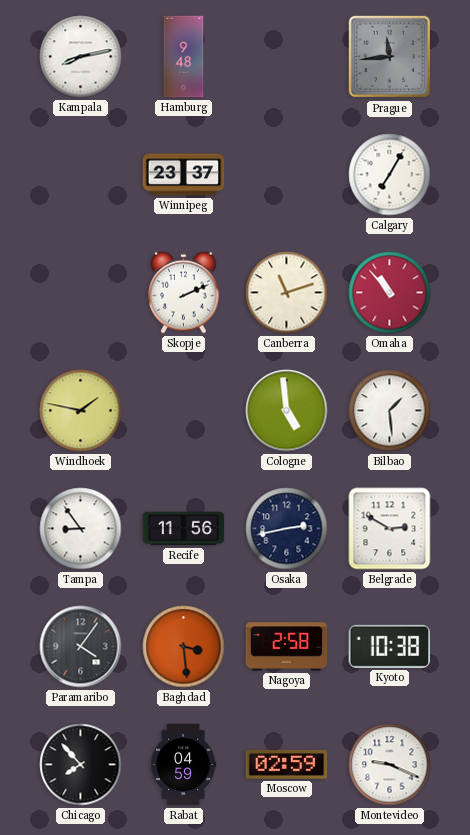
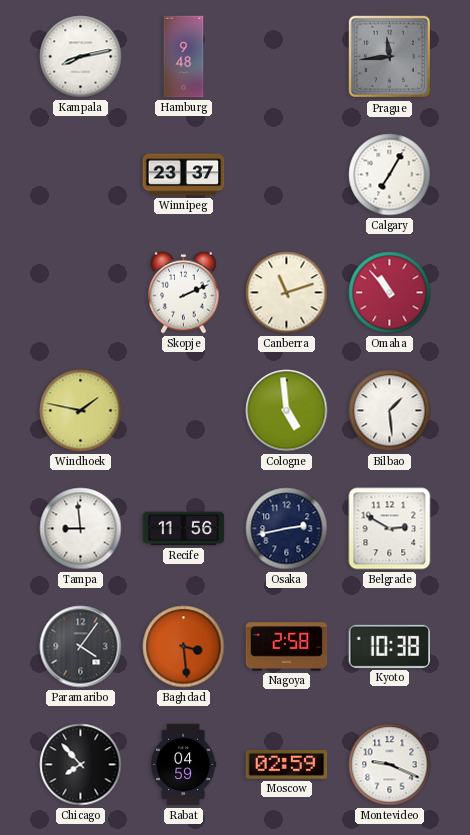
Tampa: 8:54 -> 8:59
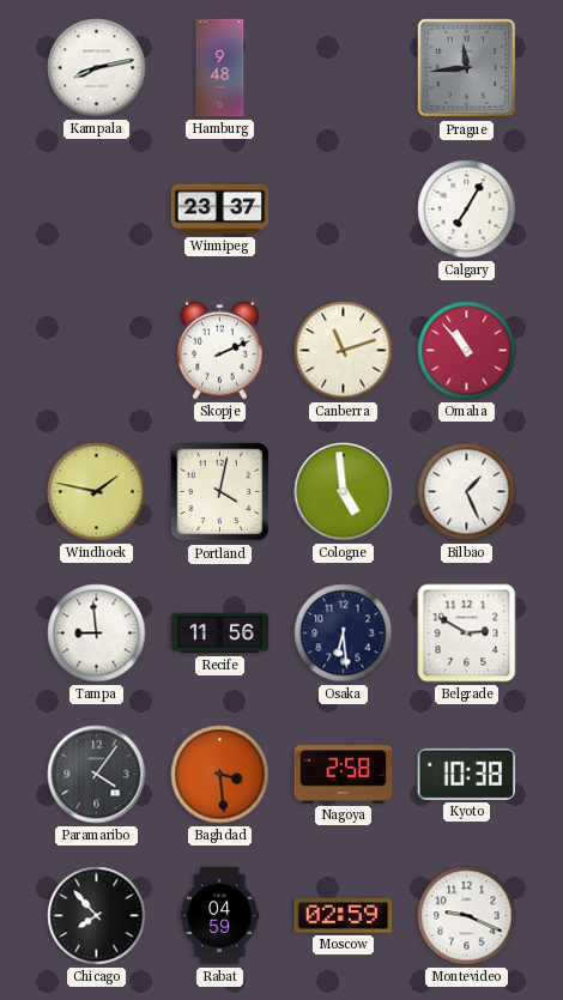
Portland: none -> 4:02
Bilbao: 1:29 -> 1:26
Osaka: 2:43 -> 6:29
